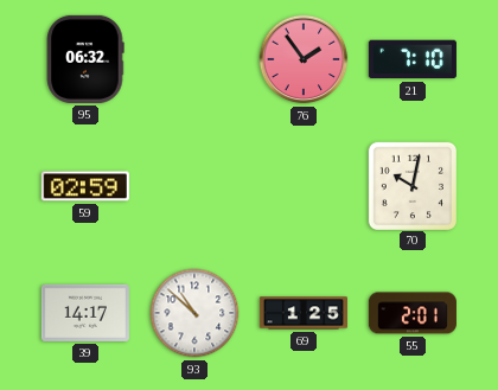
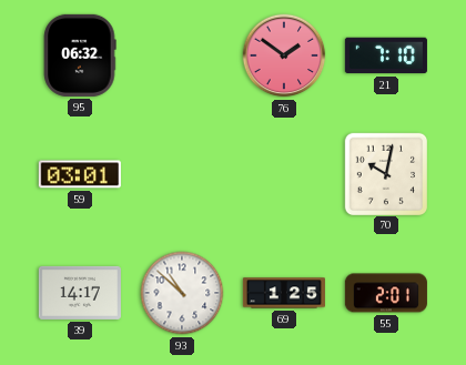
76: 1:54 -> 1:51
59: 02:59 -> 03:01
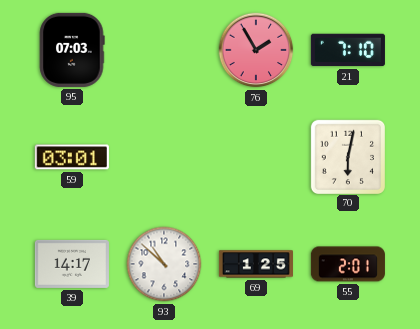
95: 06:32 -> 07:03
76: 1:51 -> 1:55
70: 10:02 -> 6:02
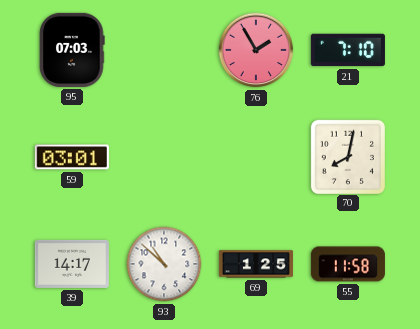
70: 6:02 -> 8:02
55: 2:01 -> 11:58
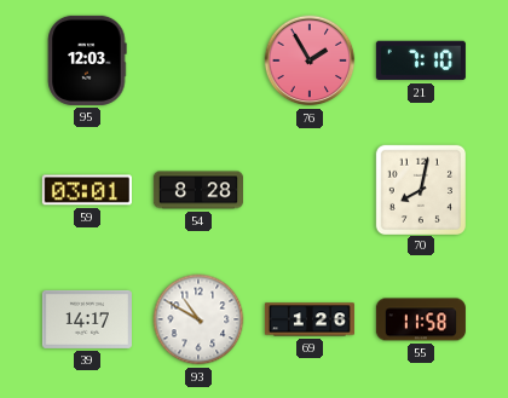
95: 07:03 -> 12:03
54: none -> 8:28
93: 10:52 -> 10:50
69: 1:25 -> 1:26
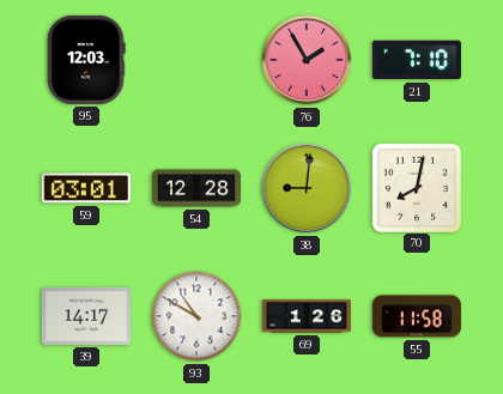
54: 8:28 -> 12:28
38: none -> 9:01
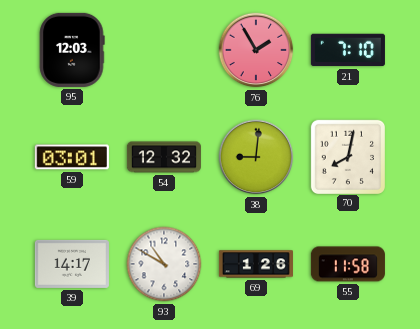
54: 12:28 -> 12:32
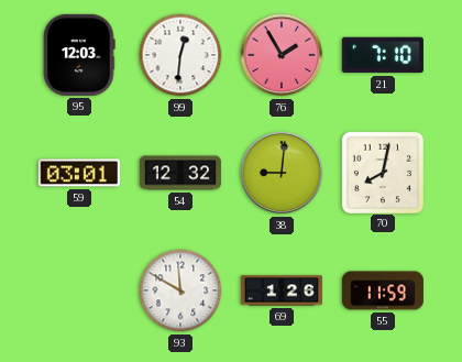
99: none -> 12:31
39: 14:17 -> none
93: 10:50 -> 11:50
55: 11:58 -> 11:59
